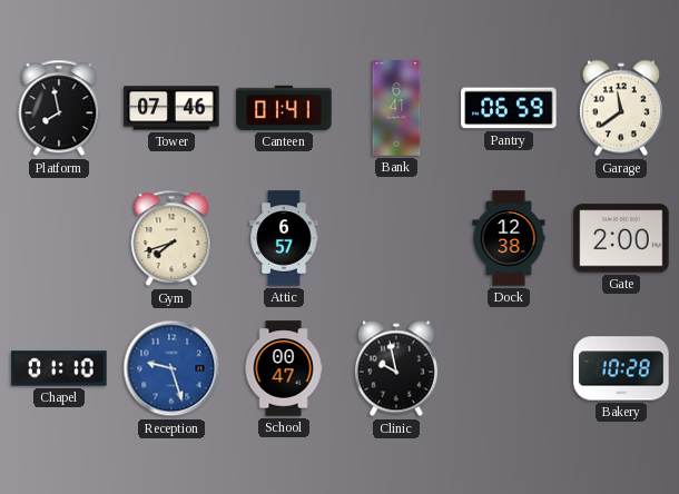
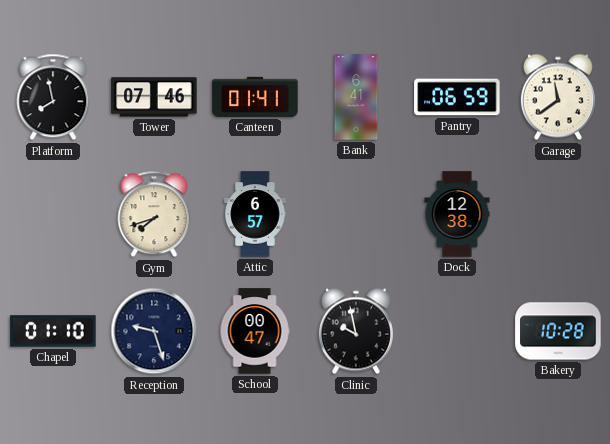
Gate: 2:00 -> none
Reception dial: blue -> navy
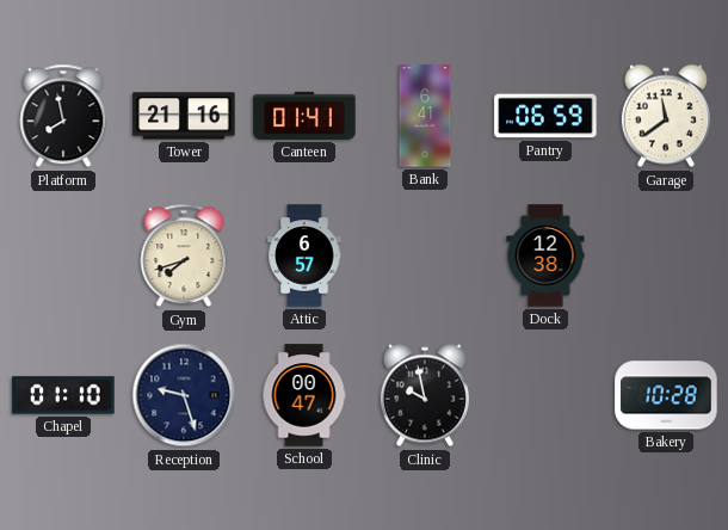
Tower: 07:46 -> 21:16
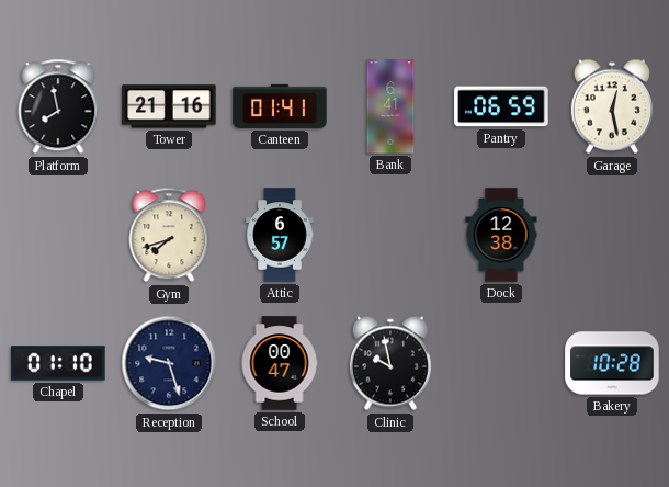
Garage: 11:39 -> 12:28
